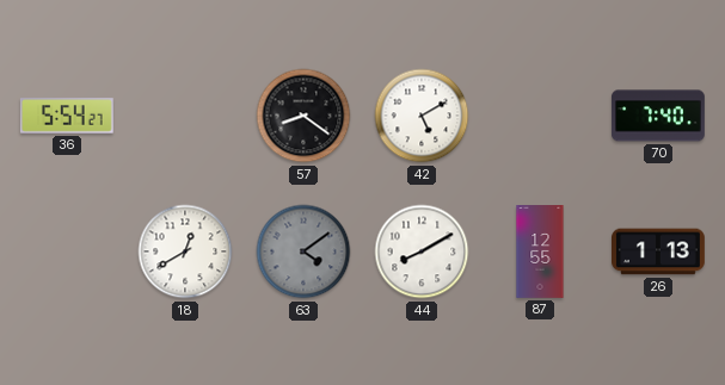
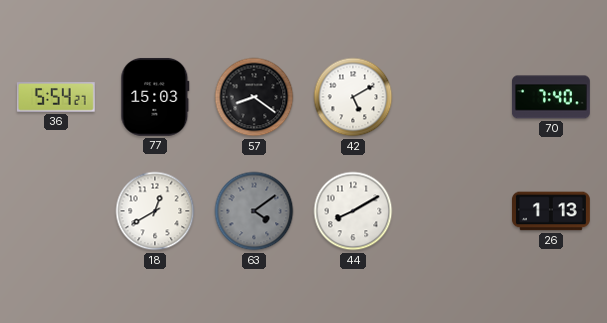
77: none -> 15:03
87: 12:55 -> none
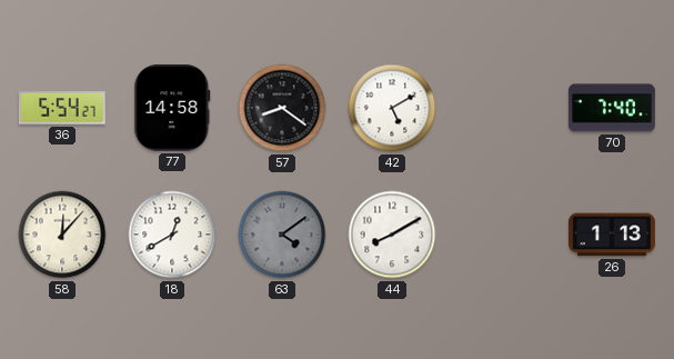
77: 15:03 -> 14:58
58: none -> 12:07
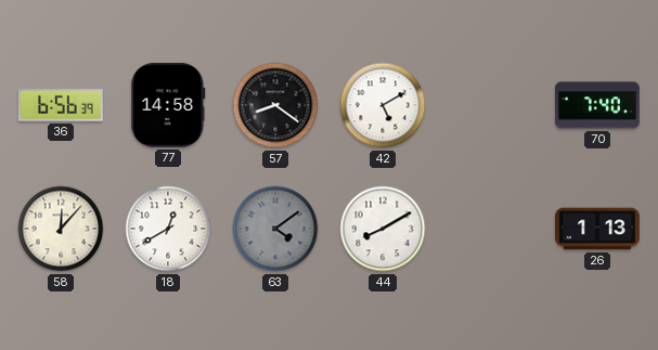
36: 5:54 -> 6:56
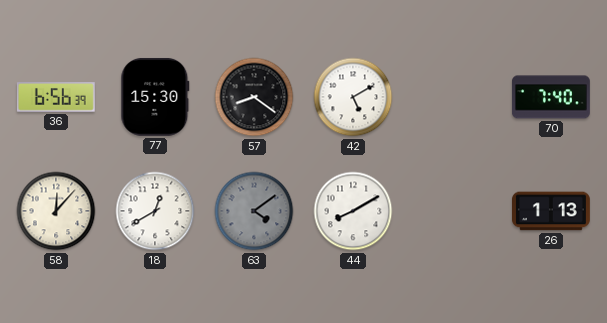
77: 14:58 -> 15:30
